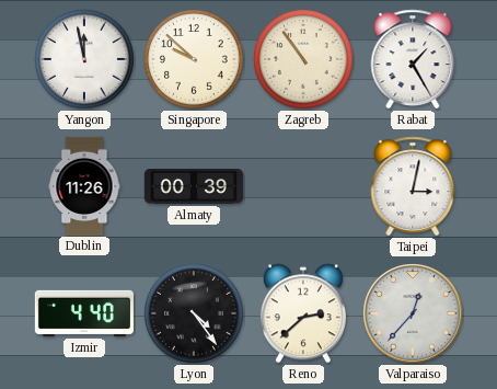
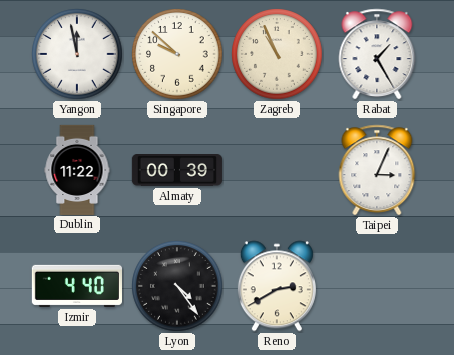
Zagreb: 10:54 -> 10:56
Dublin: 11:26 -> 11:22
Taipei: 3:02 -> 3:04
Reno: 2:38 -> 2:40
Valparaiso: 12:37 -> none
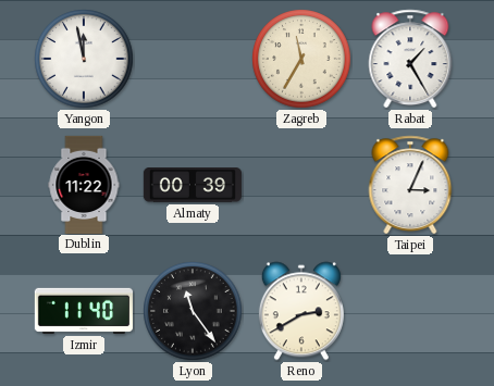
Singapore: 9:52 -> none
Zagreb: 10:56 -> 11:35
Izmir: 4:40 -> 11:40
Lyon: 4:24 -> 11:24
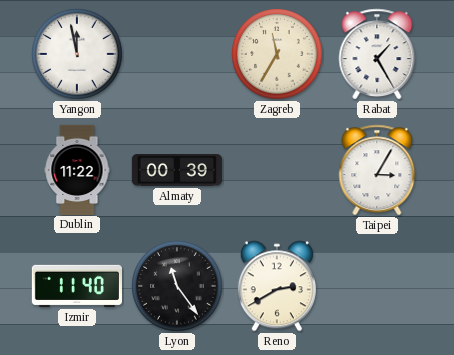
Taipei: 3:04 -> 3:05
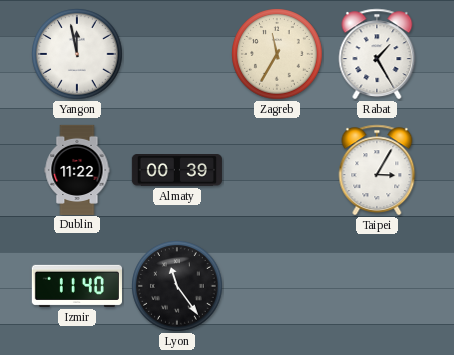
Reno: 2:40 -> none
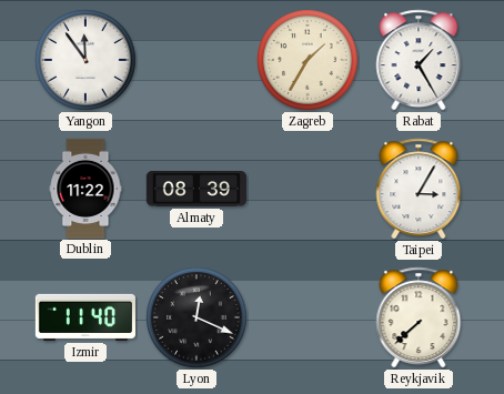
Yangon: 11:58 -> 11:54
Zagreb: 11:35 -> 1:35
Almaty: 00:39 -> 08:39
Lyon: 11:24 -> 12:19
Reykjavik: none -> 7:38
